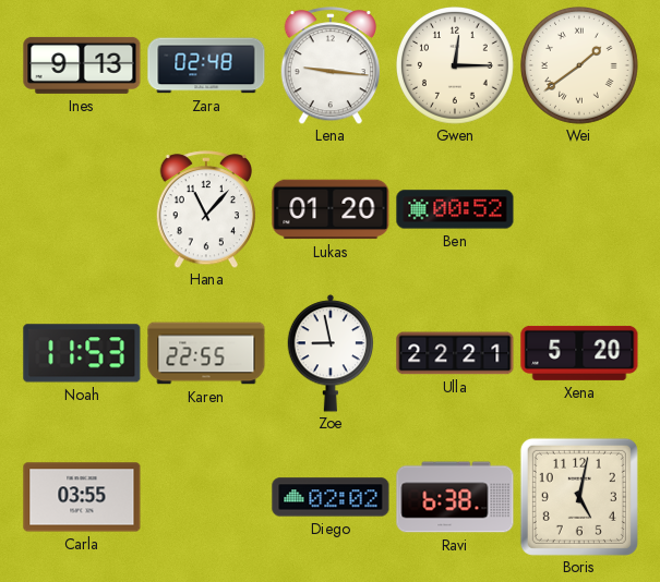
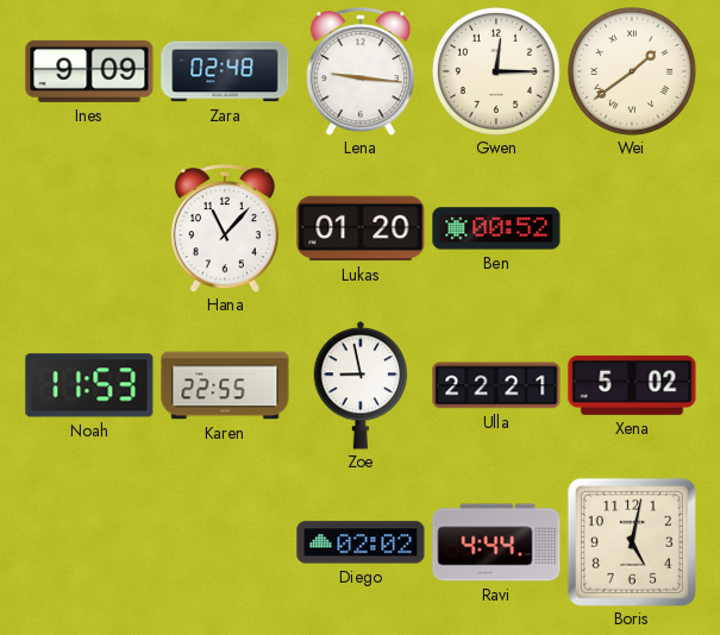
Ines: 9:13 -> 9:09
Xena: 5:20 -> 5:02
Carla: 03:55 -> none
Ravi: 6:38 -> 4:44
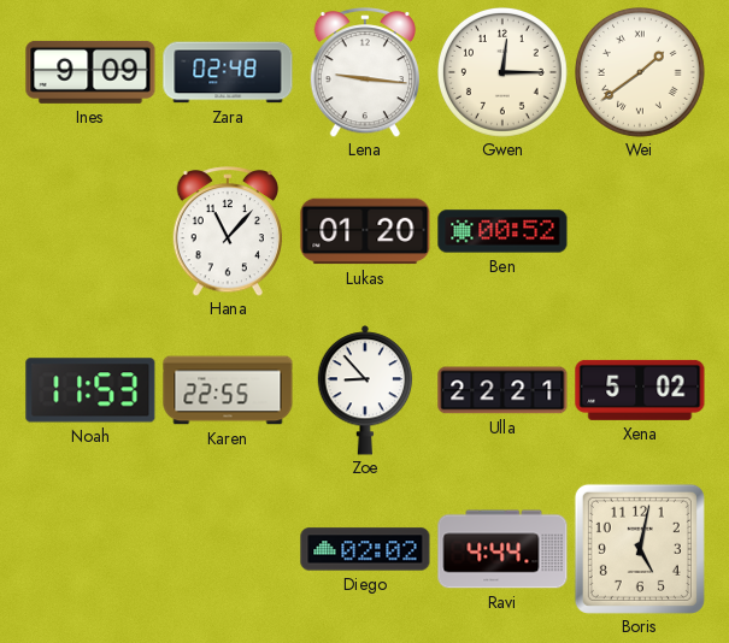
Zoe: 8:58 -> 8:53
